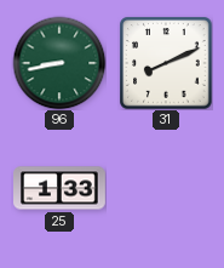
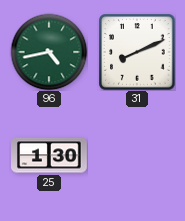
96: 8:43 -> 4:43
25: 1:33 -> 1:30
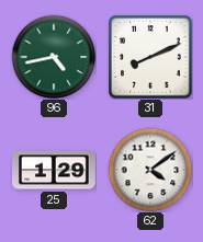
25: 1:30 -> 1:29
62: none -> 4:09
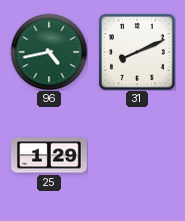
62: 4:09 -> none
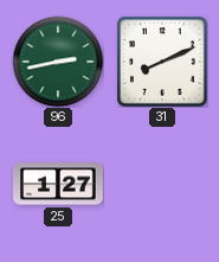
96: 4:43 -> 2:43
25: 1:29 -> 1:27
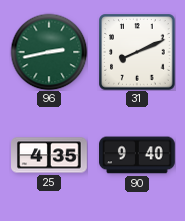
25: 1:27 -> 4:35
90: none -> 9:40
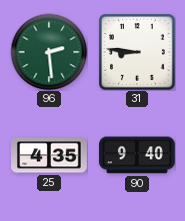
96: 2:43 -> 2:29
31: 8:11 -> 8:46
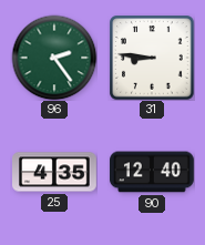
96: 2:29 -> 2:24
90: 9:40 -> 12:40
